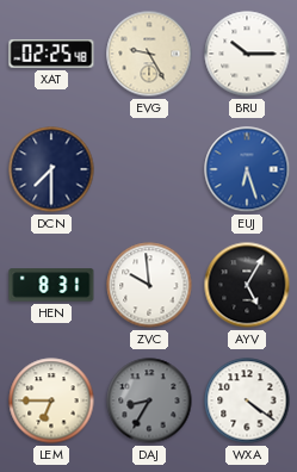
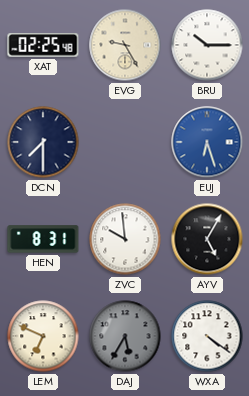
LEM: 6:45 -> 6:49
DAJ: 8:35 -> 5:35
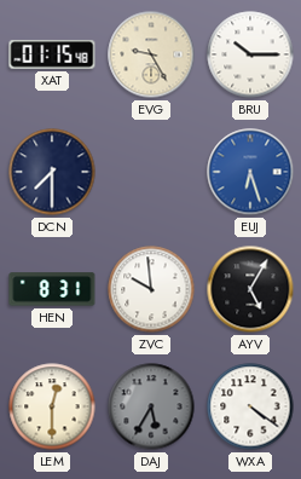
XAT: 02:25 -> 01:15
LEM: 6:49 -> 12:30
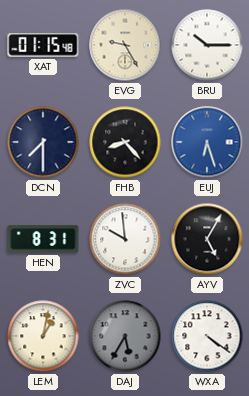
FHB: none -> 8:23
LEM: 12:30 -> 1:02
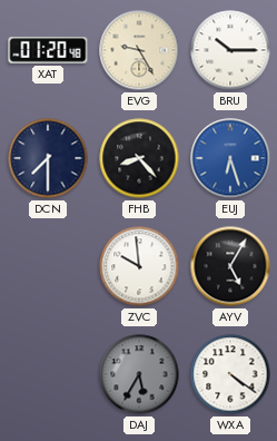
XAT: 01:15 -> 01:20
HEN: 8:31 -> none
LEM: 1:02 -> none
